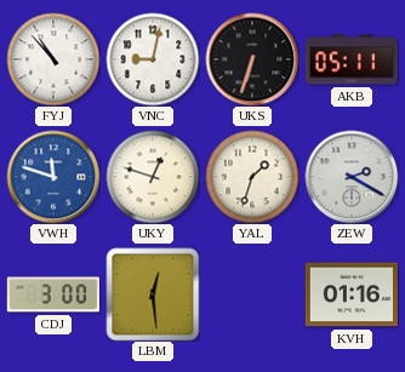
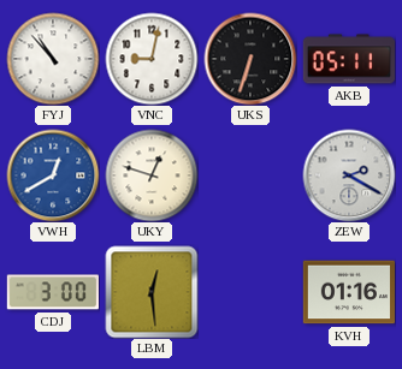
VWH: 11:48 -> 12:40
YAL: 1:33 -> none
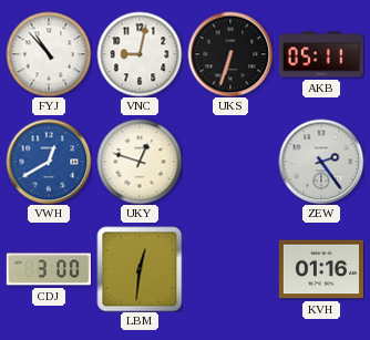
ZEW: 2:20 -> 2:24
LBM: 12:29 -> 12:31
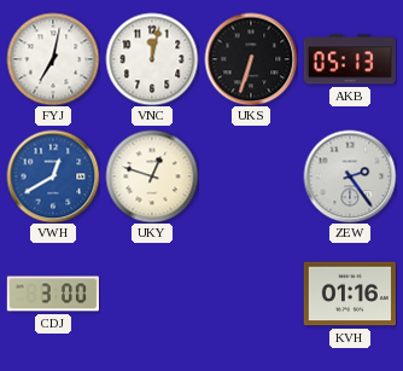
FYJ: 10:53 -> 7:02
VNC: 9:02 -> 12:02
AKB: 05:11 -> 05:13
LBM: 12:31 -> none
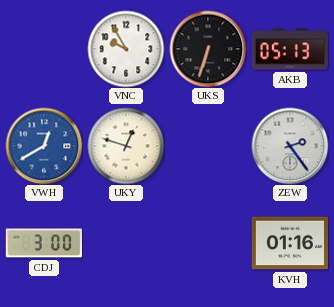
FYJ: 7:02 -> none
VNC: 12:02 -> 9:55
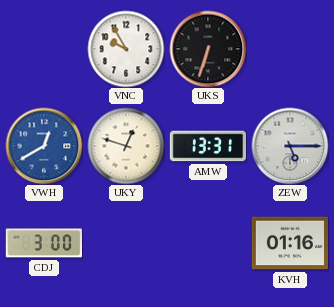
AKB: 05:13 -> none
AMW: none -> 13:31
ZEW: 2:24 -> 5:15
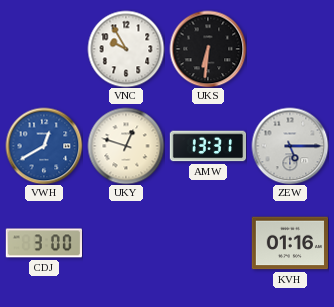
UKS: 6:33 -> 6:31
